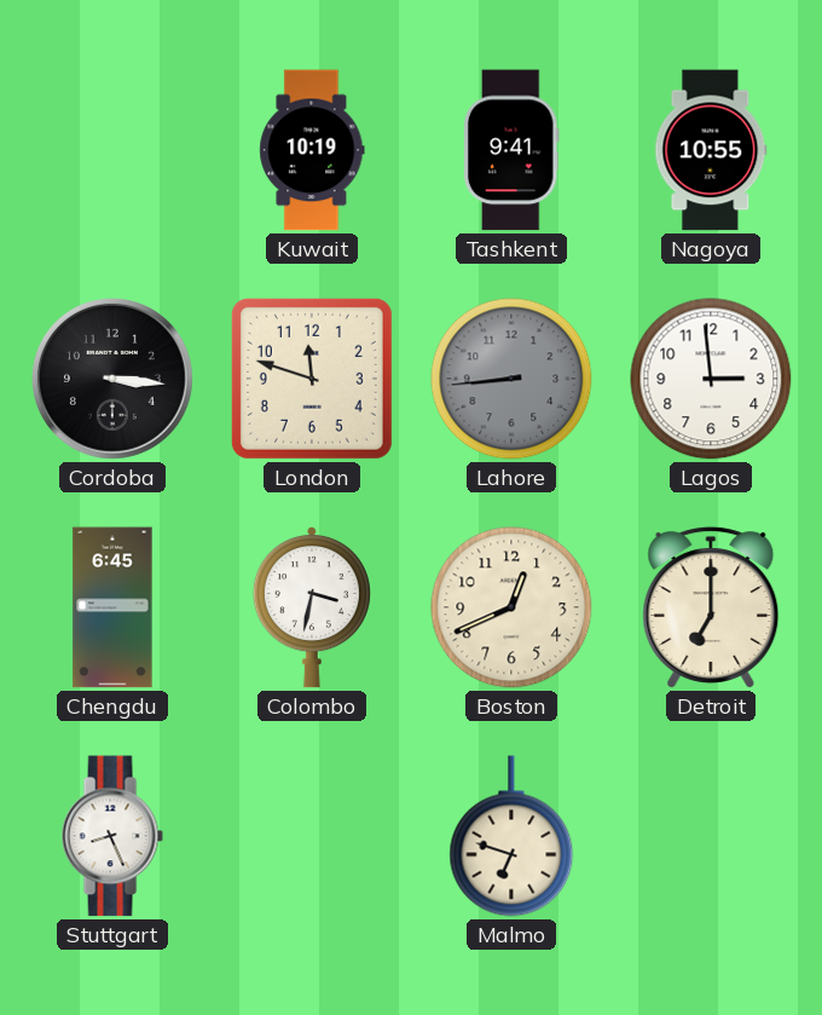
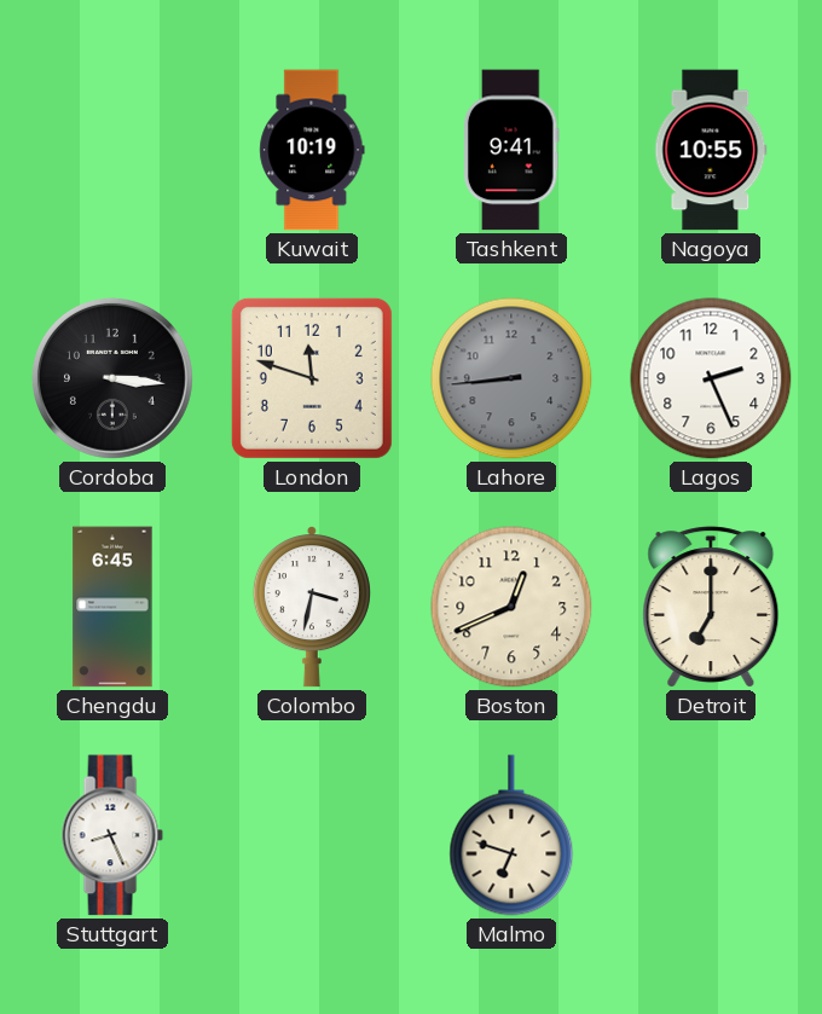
Lagos: 2:59 -> 2:26
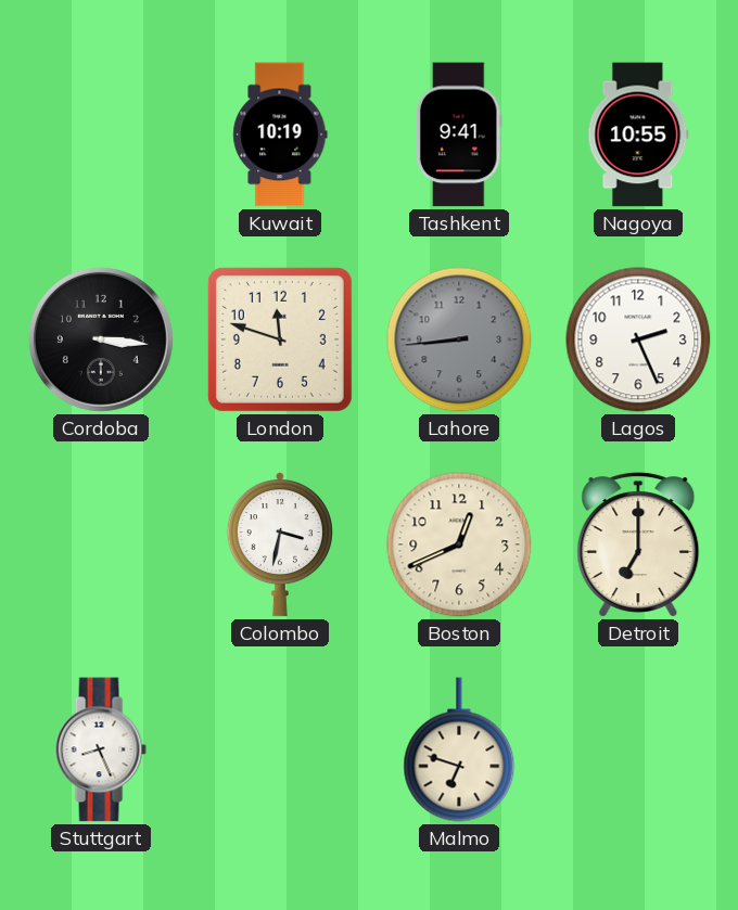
Chengdu: 6:45 -> none
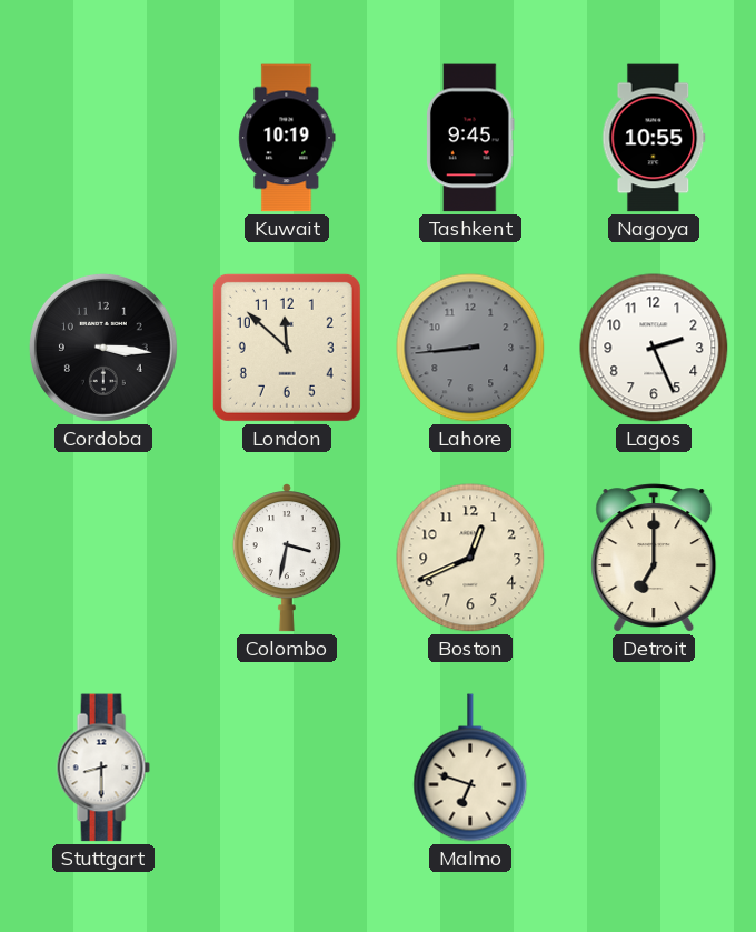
Tashkent: 9:41 -> 9:45
London: 11:48 -> 11:52
Stuttgart: 8:26 -> 8:30
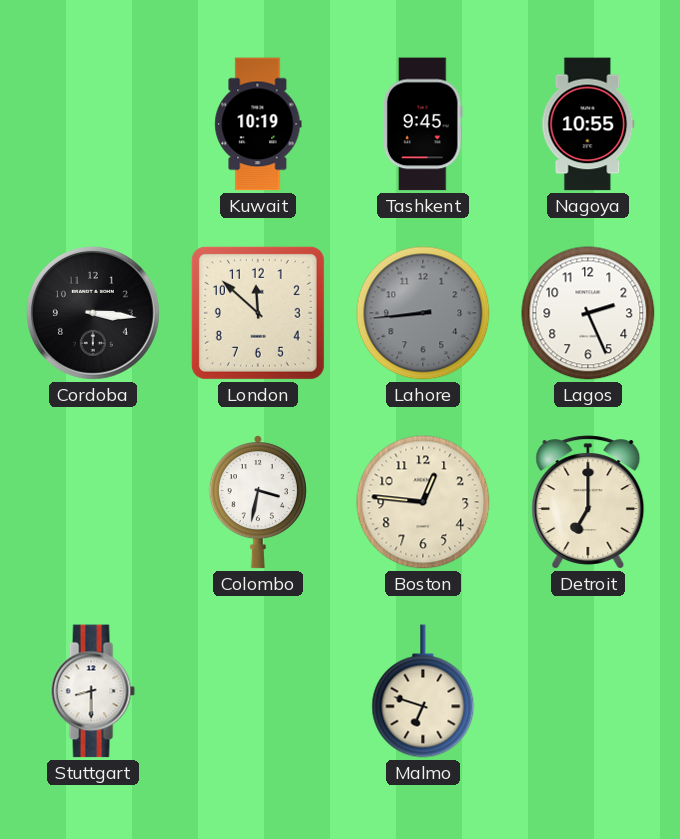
Boston: 12:41 -> 12:46
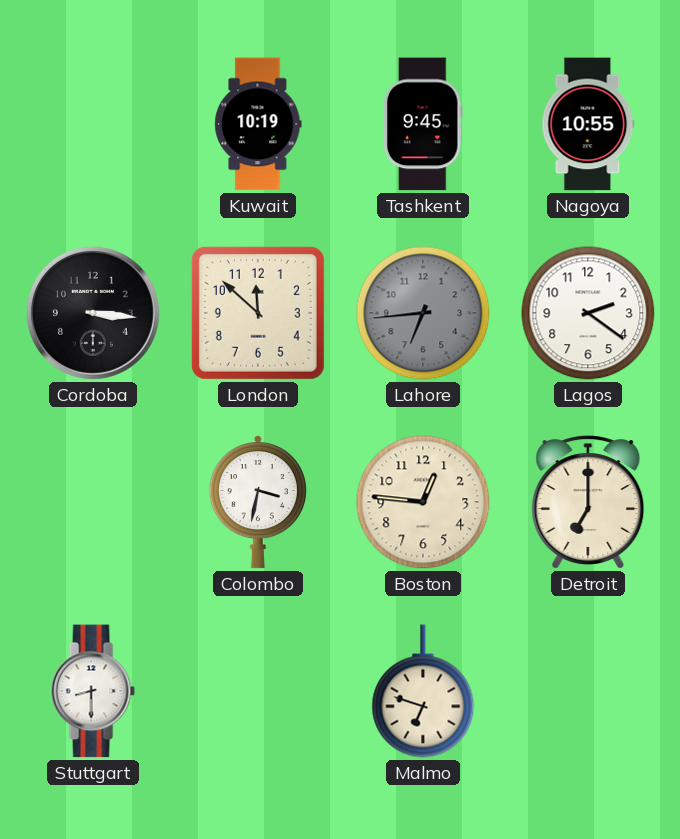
Lahore: 8:44 -> 6:44
Lagos: 2:26 -> 2:21
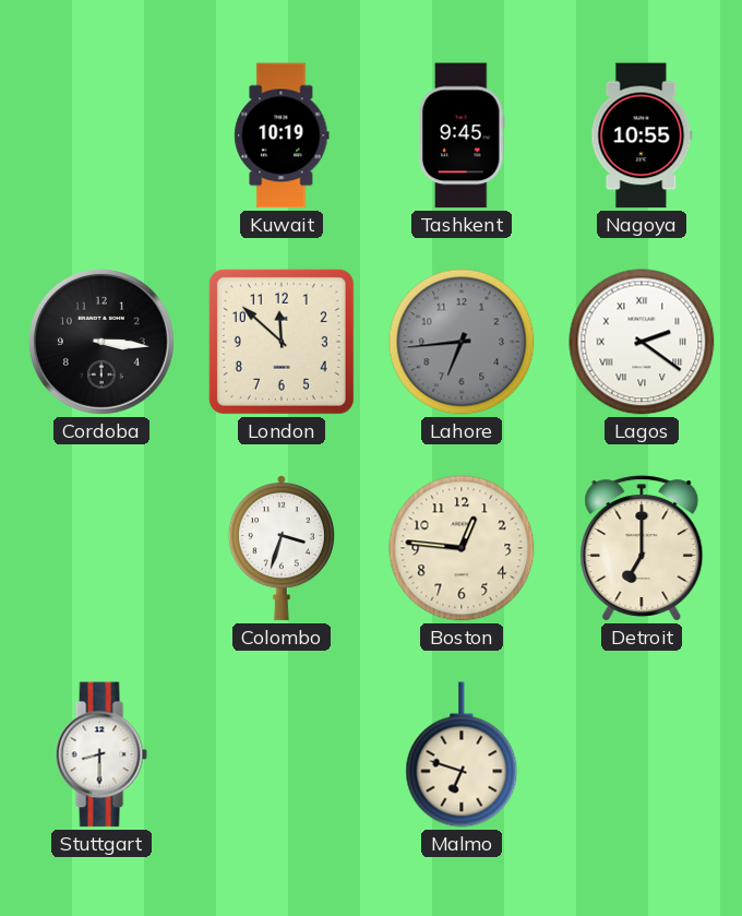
Lagos numerals: Arabic -> Roman
Colombo: 3:32 -> 3:33
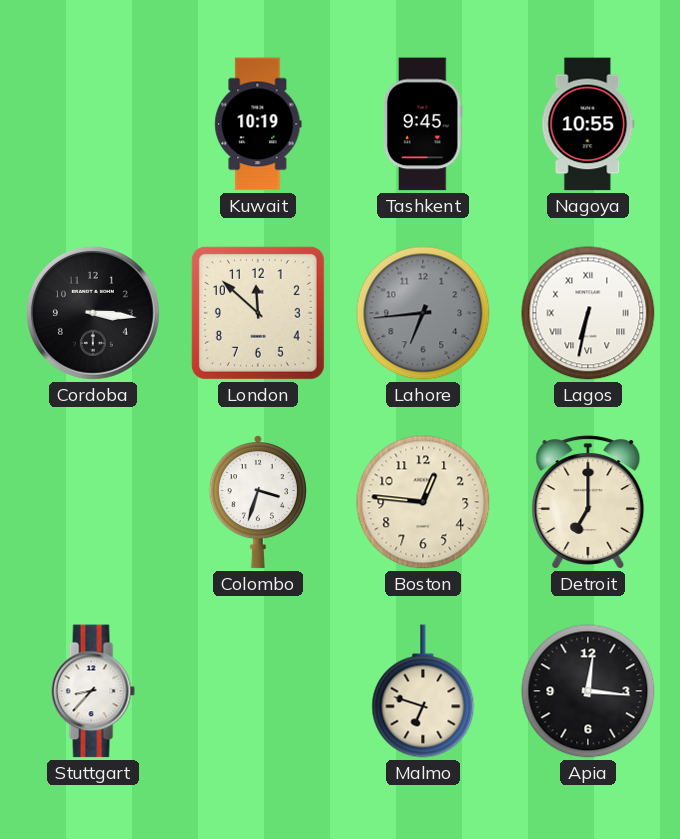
Lagos: 2:21 -> 6:32
Stuttgart: 8:30 -> 8:37
Apia: none -> 12:16
